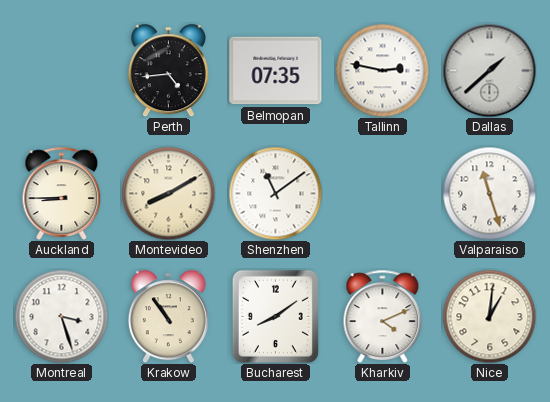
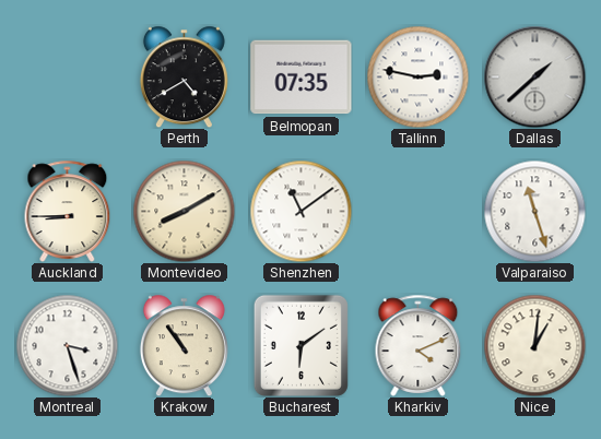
Perth: 4:44 -> 4:40
Bucharest: 8:09 -> 6:09
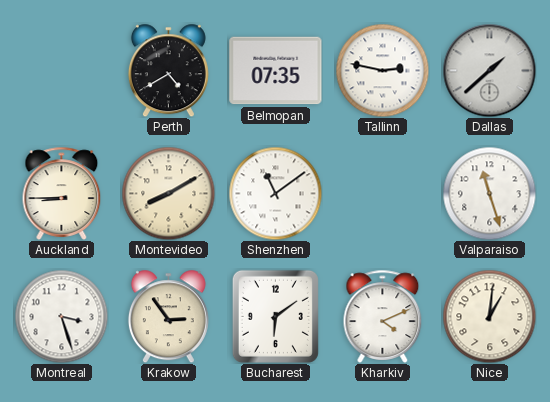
Krakow: 10:54 -> 2:54
